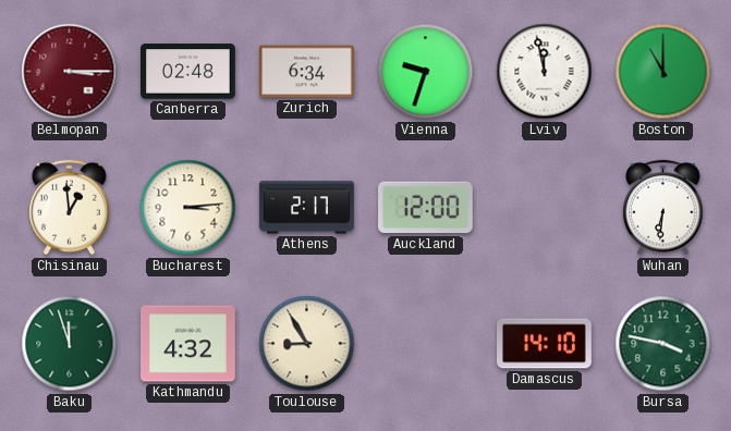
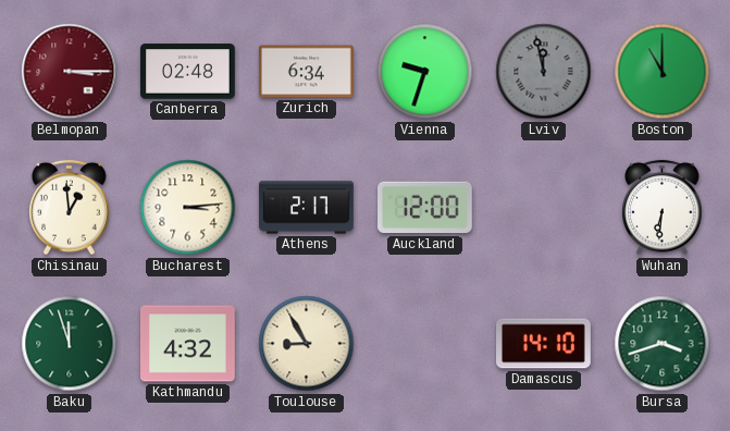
Lviv dial: white -> grey
Bursa: 3:47 -> 3:42
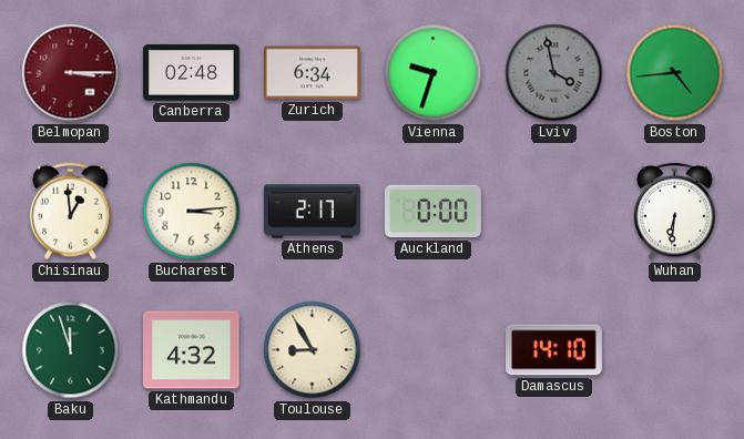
Lviv: 11:58 -> 3:58
Boston: 11:00 -> 4:44
Auckland: 12:00 -> 0:00
Bursa: 3:42 -> none
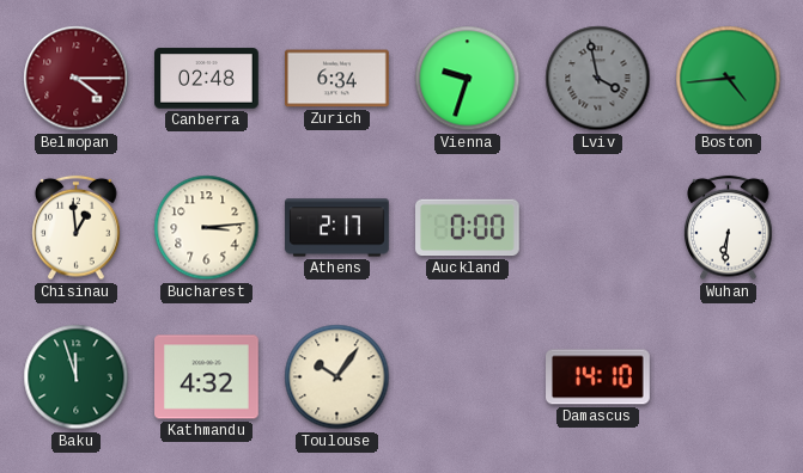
Belmopan: 3:15 -> 4:15
Toulouse: 8:55 -> 10:06
